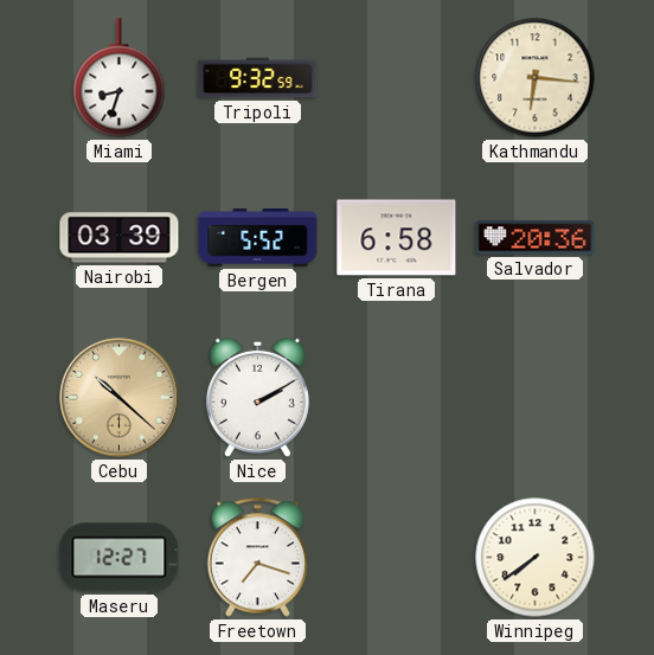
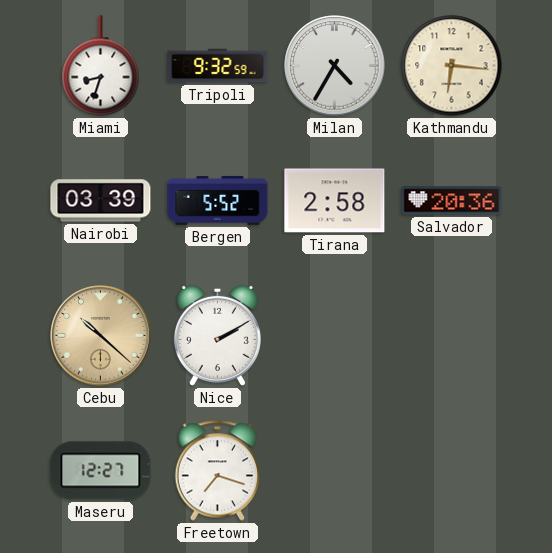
Milan: none -> 4:35
Tirana: 6:58 -> 2:58
Winnipeg: 7:39 -> none
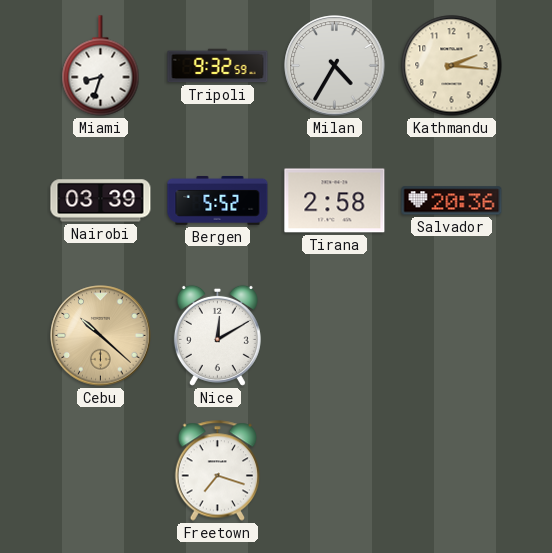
Kathmandu: 6:16 -> 2:16
Nice: 2:10 -> 12:10
Maseru: 12:27 -> none
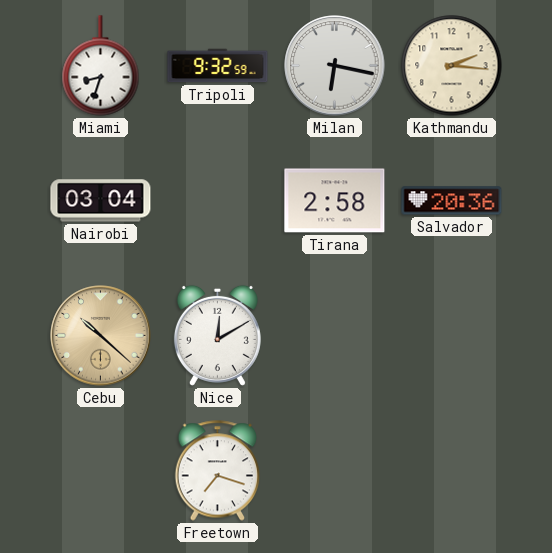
Milan: 4:35 -> 6:17
Nairobi: 03:39 -> 03:04
Bergen: 5:52 -> none
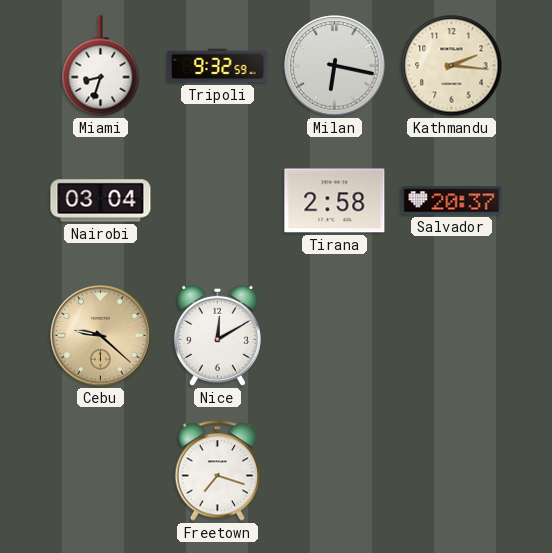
Salvador: 20:36 -> 20:37
Cebu: 10:22 -> 9:22
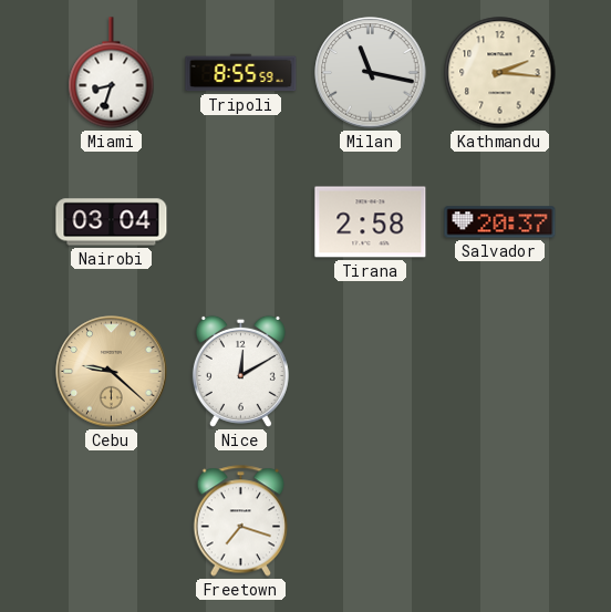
Tripoli: 9:32 -> 8:55
Milan: 6:17 -> 11:17
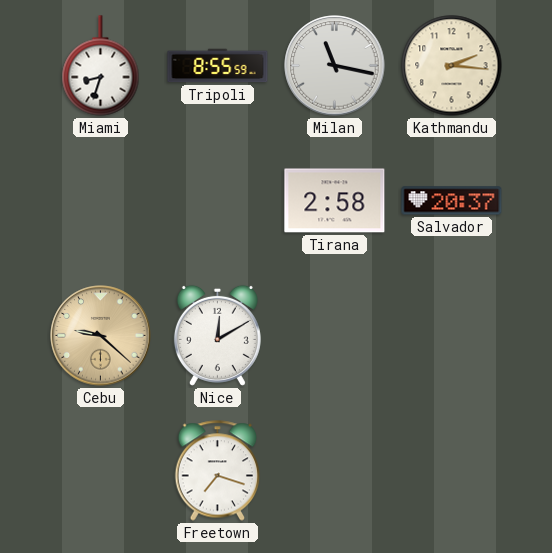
Nairobi: 03:04 -> none
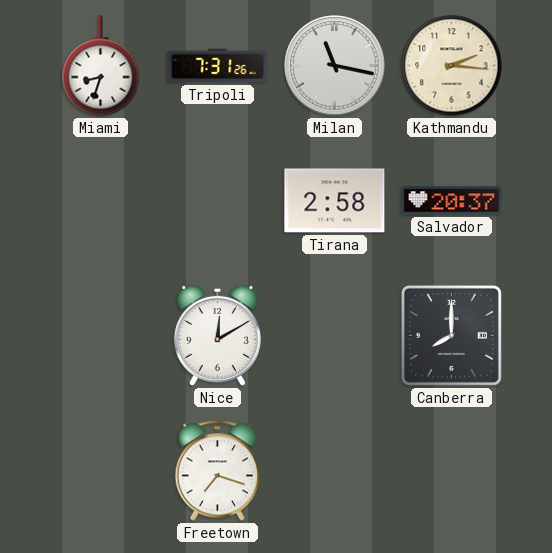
Tripoli: 8:55 -> 7:31
Cebu: 9:22 -> none
Canberra: none -> 8:00
